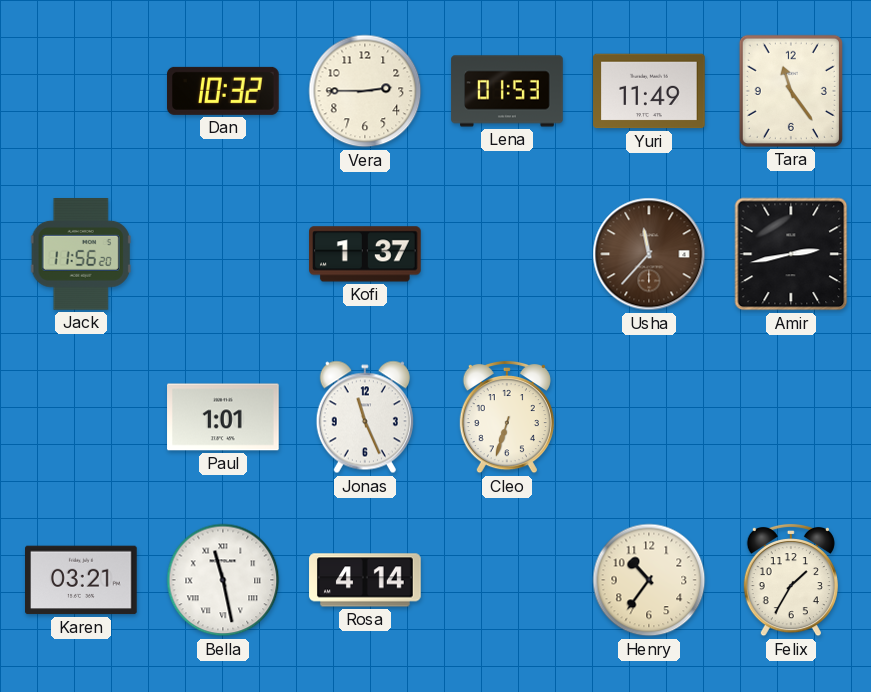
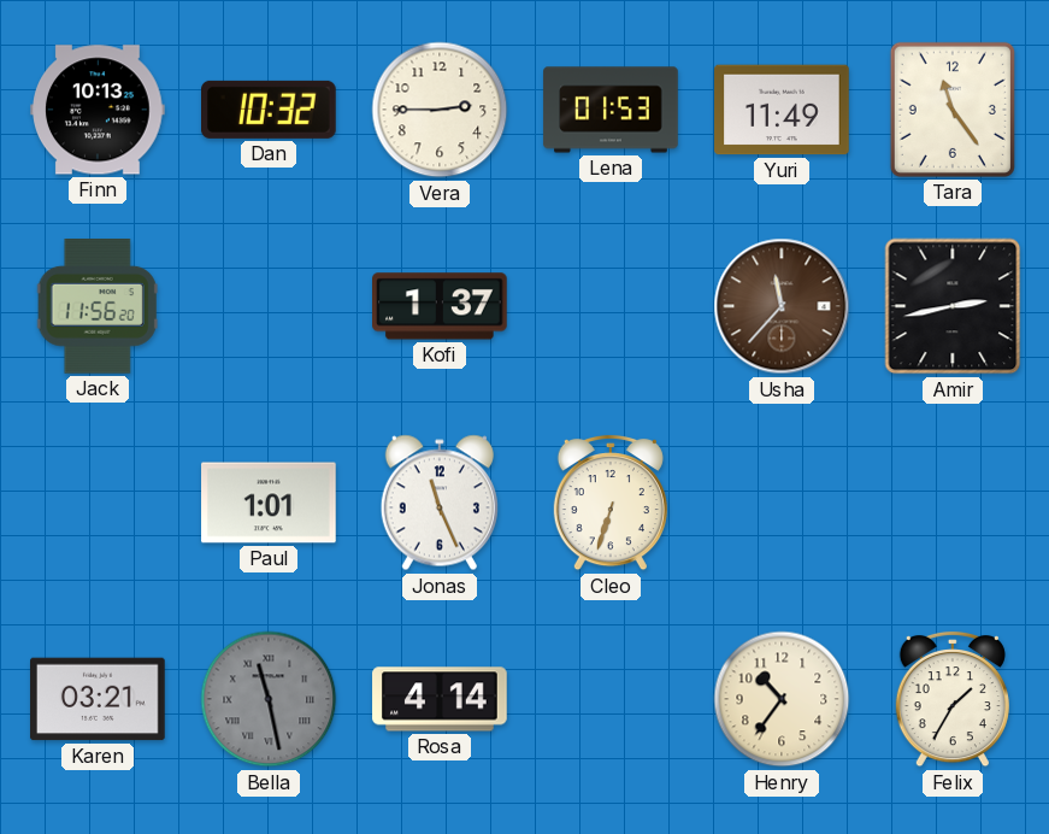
Finn: none -> 10:13
Bella dial: white -> grey
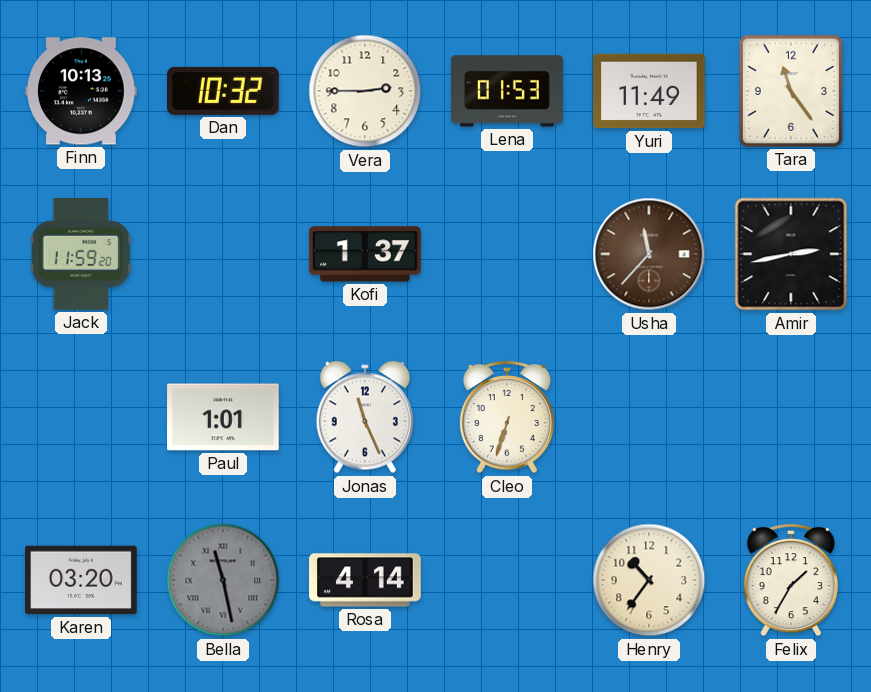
Jack: 11:56 -> 11:59
Karen: 03:21 -> 03:20
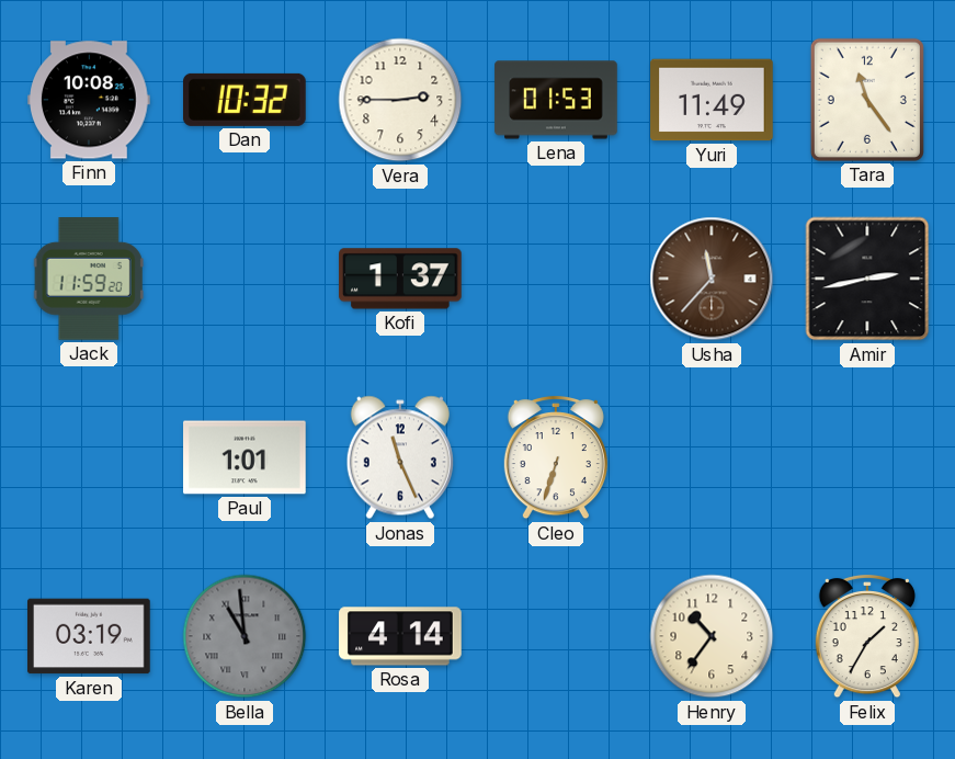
Finn: 10:13 -> 10:08
Karen: 03:20 -> 03:19
Bella: 11:28 -> 10:59
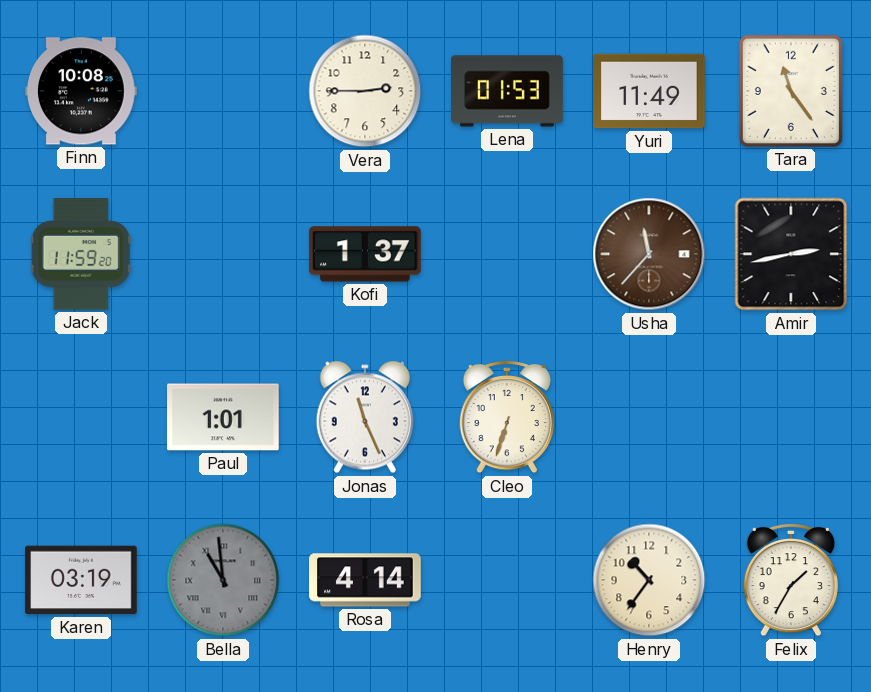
Dan: 10:32 -> none
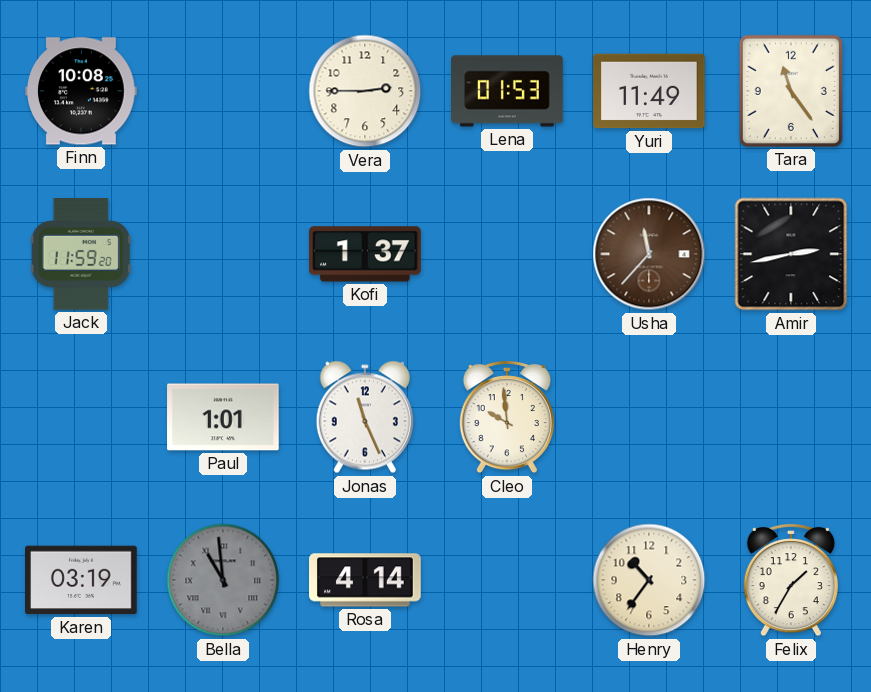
Cleo: 6:33 -> 9:59
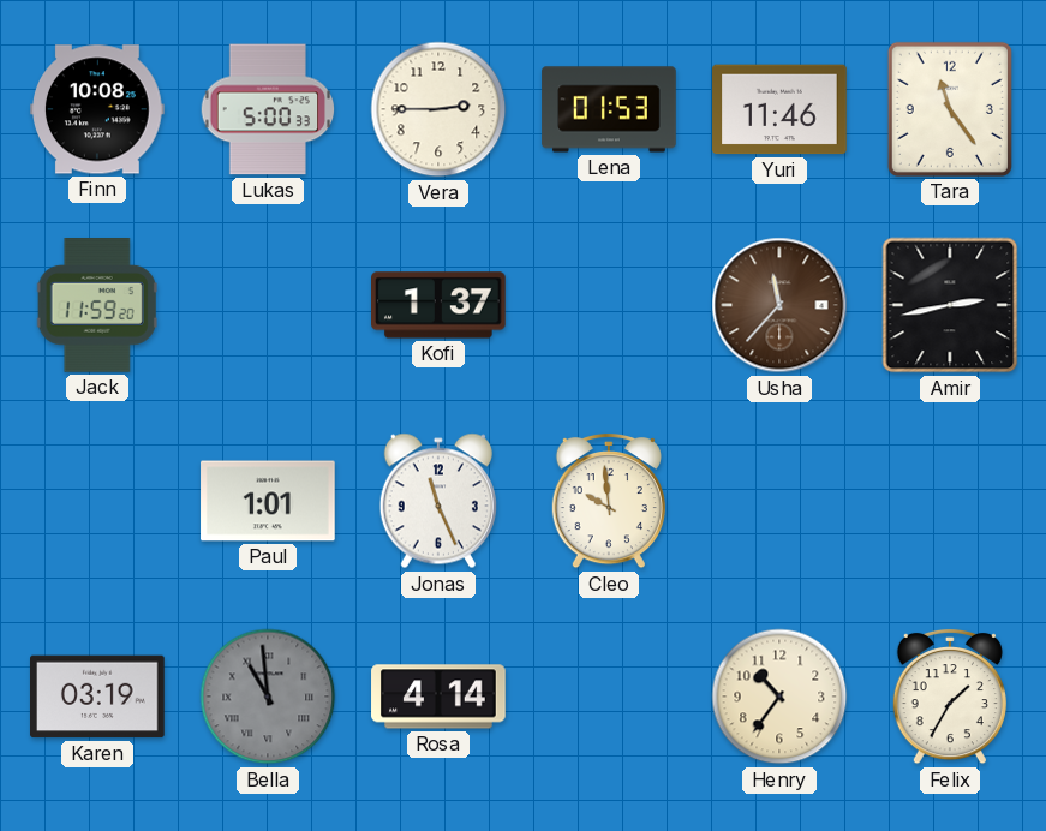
Lukas: none -> 5:00
Yuri: 11:49 -> 11:46
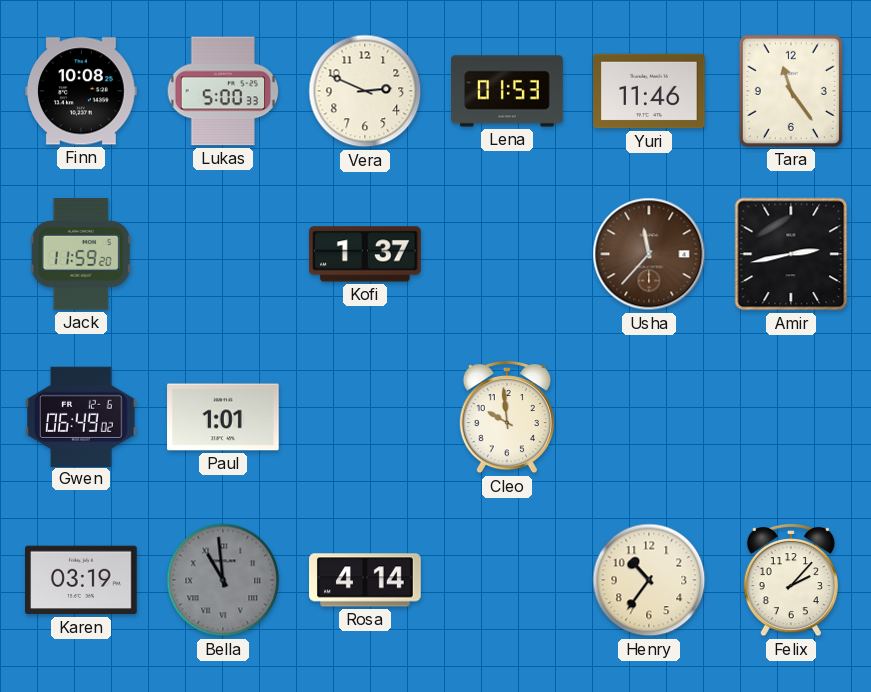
Vera: 2:45 -> 2:49
Gwen: none -> 06:49
Jonas: 11:26 -> none
Felix: 1:35 -> 2:07
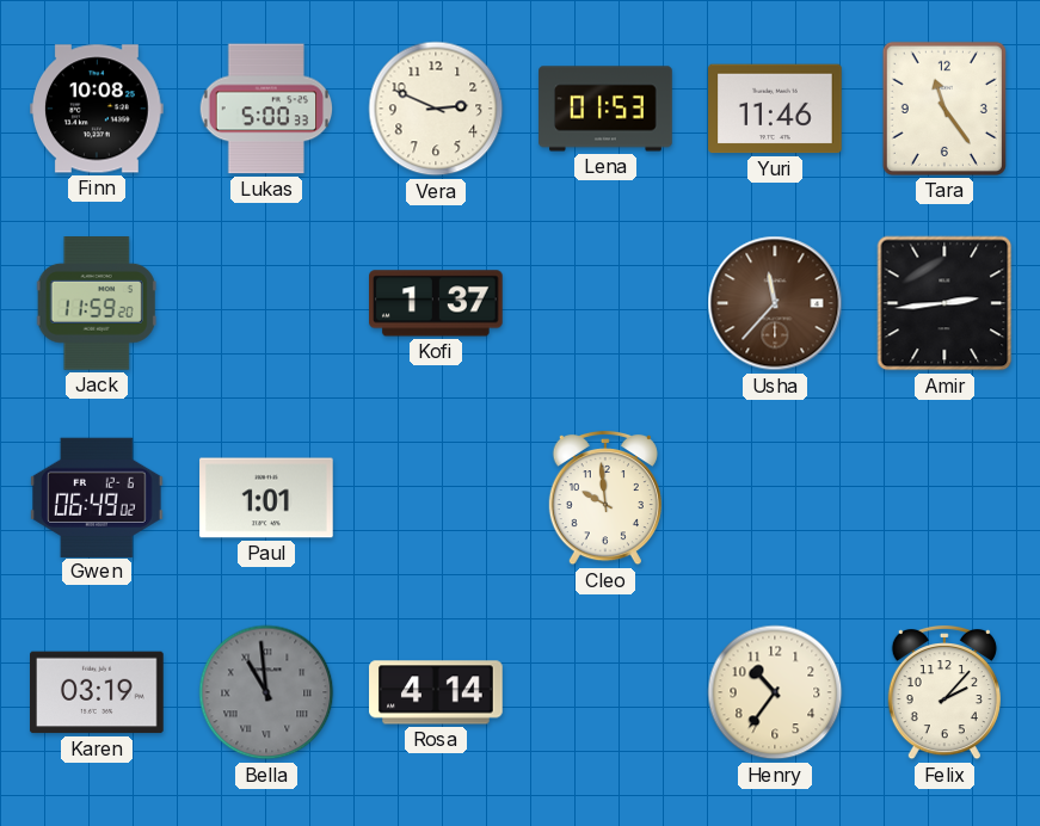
Amir: 2:43 -> 2:44
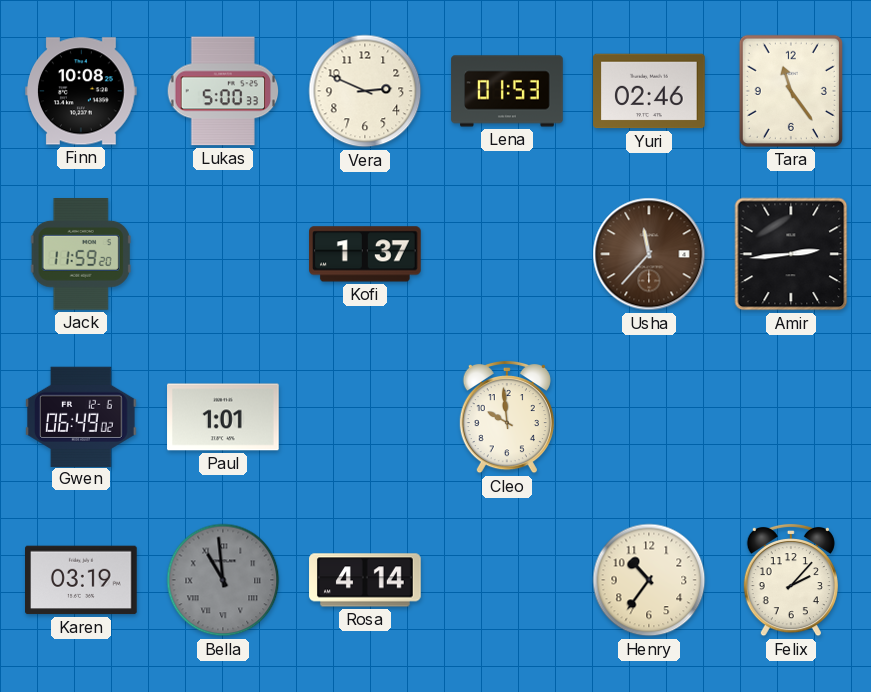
Yuri: 11:46 -> 02:46
